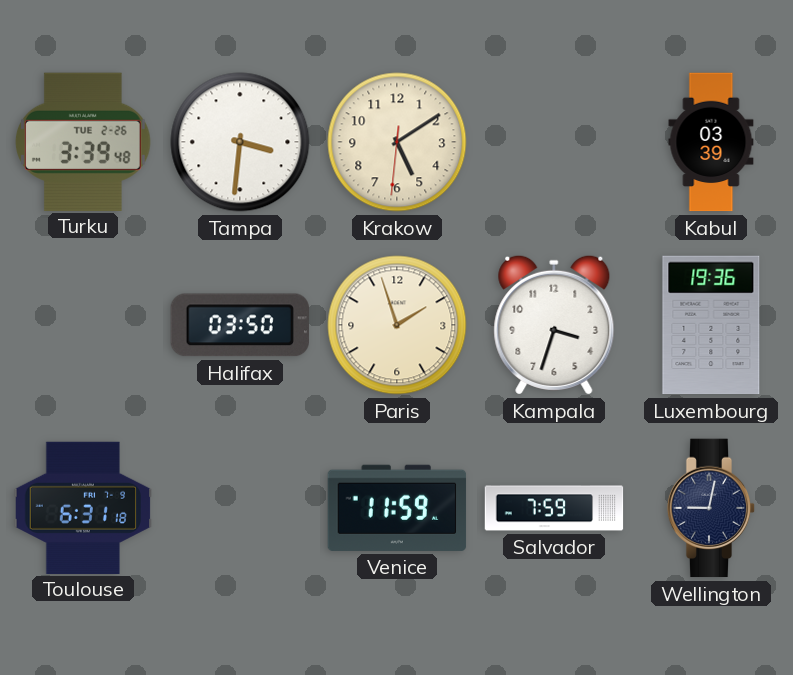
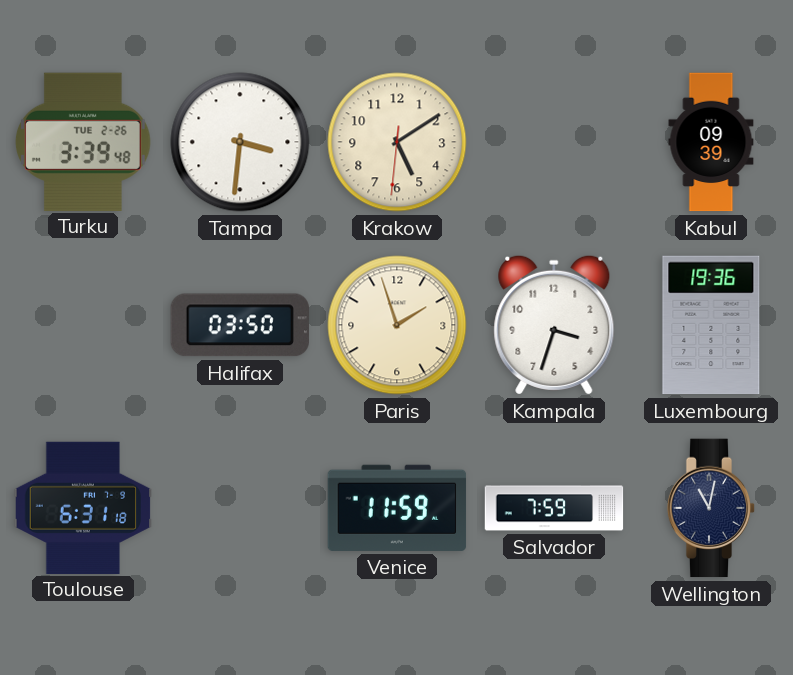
Kabul: 03:39 -> 09:39
Wellington: 9:02 -> 11:02
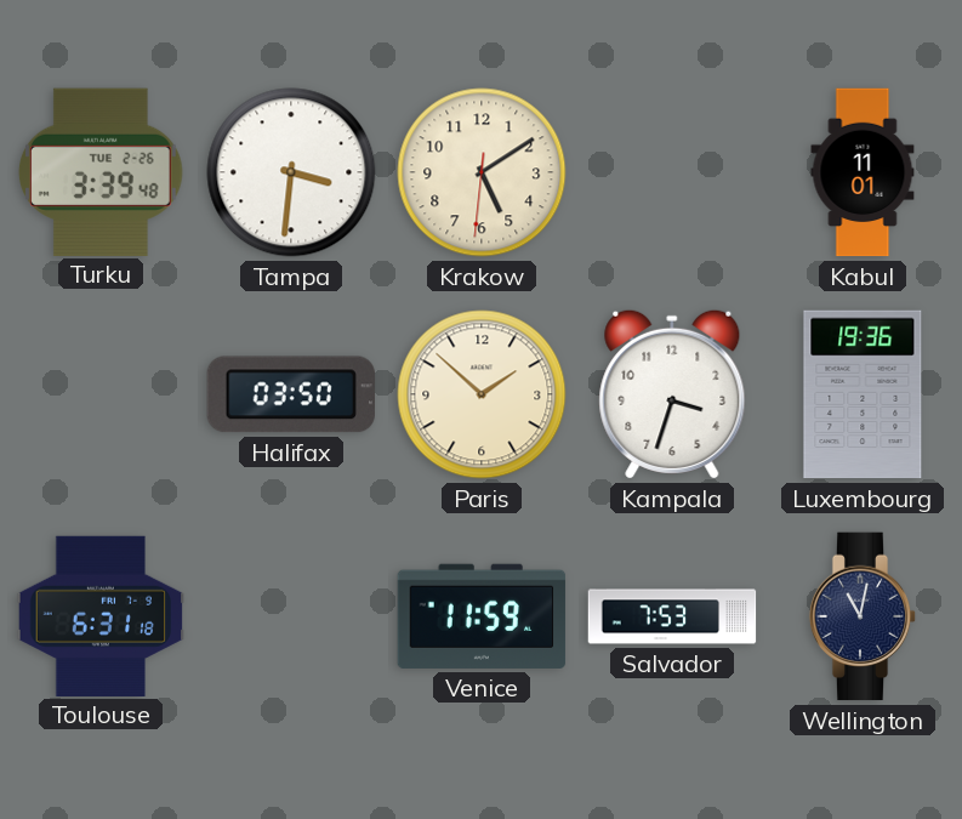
Kabul: 09:39 -> 11:01
Paris: 1:57 -> 1:52
Salvador: 7:59 -> 7:53
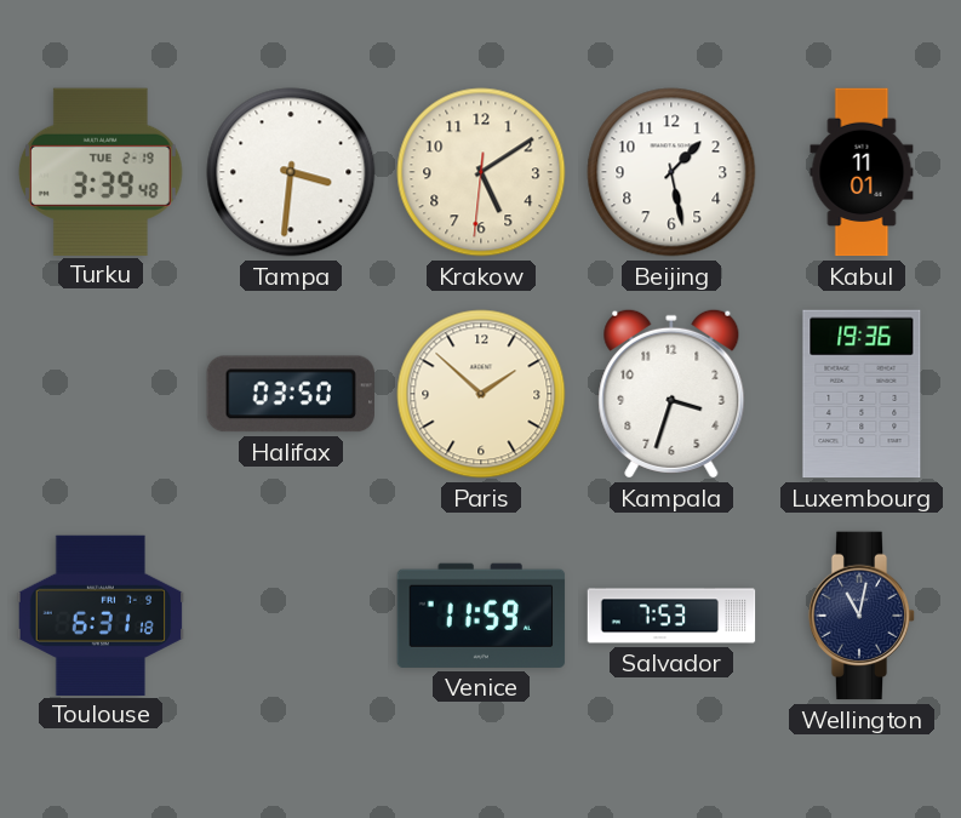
Turku date: TUE 2-26 -> TUE 2-19
Beijing: none -> 1:28
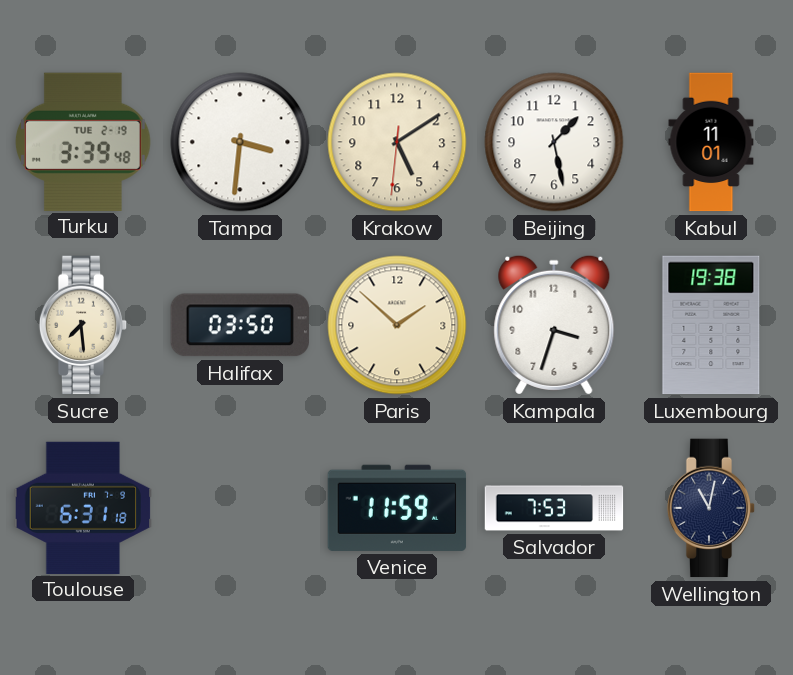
Sucre: none -> 7:29
Luxembourg: 19:36 -> 19:38
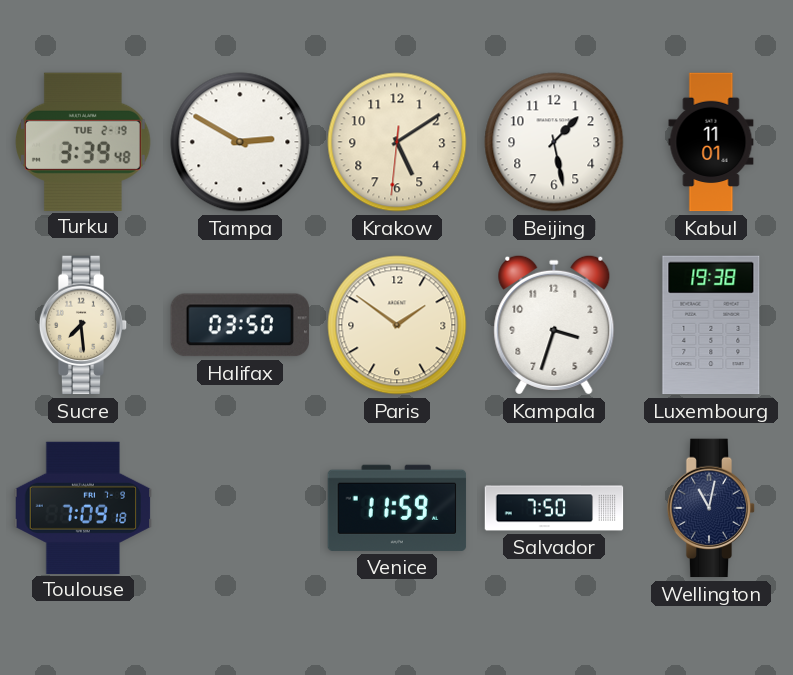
Tampa: 3:31 -> 2:50
Paris: 1:52 -> 1:51
Toulouse: 6:31 -> 7:09
Salvador: 7:53 -> 7:50
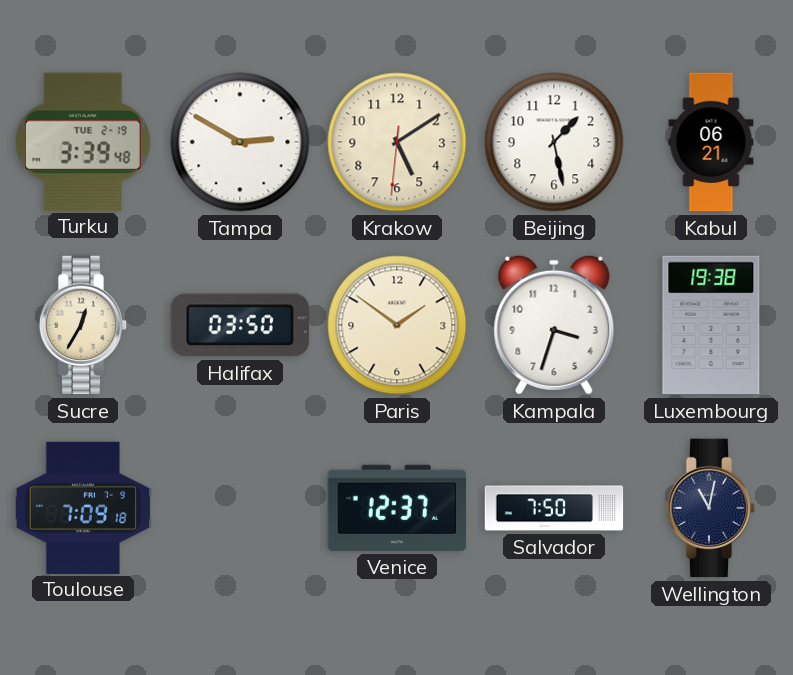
Kabul: 11:01 -> 06:21
Sucre: 7:29 -> 12:35
Venice: 11:59 -> 12:37
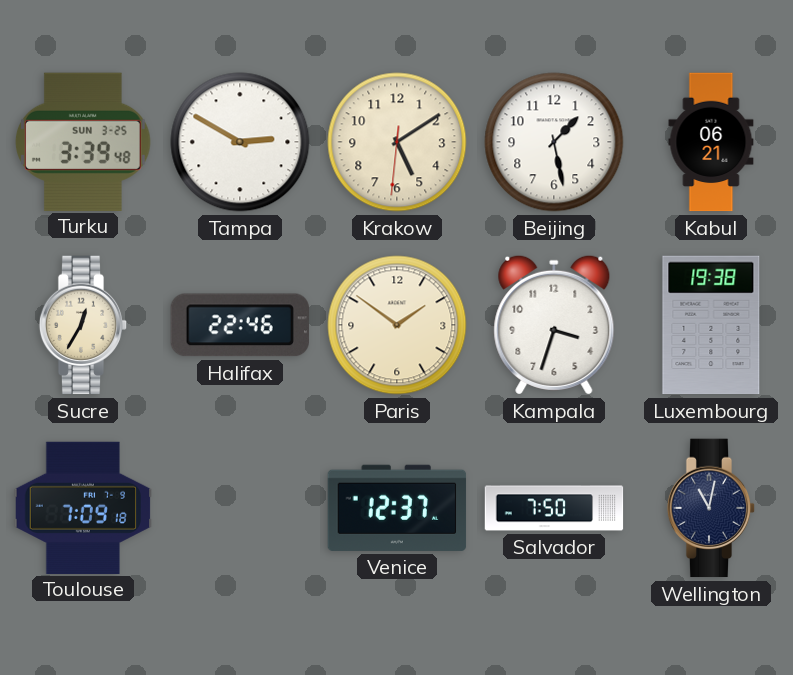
Turku date: TUE 2-19 -> SUN 3-25
Halifax: 03:50 -> 22:46
